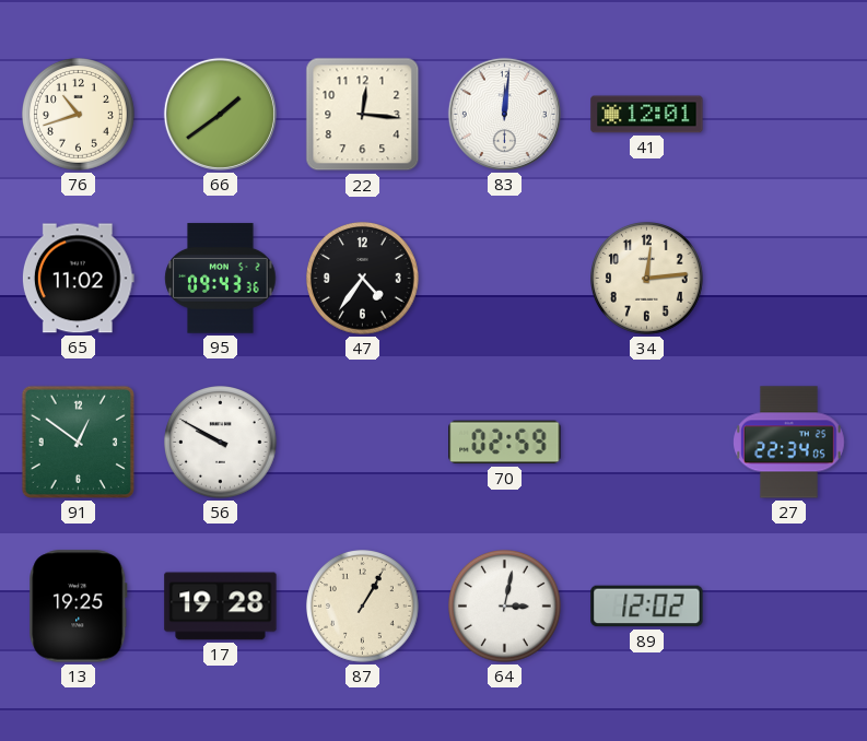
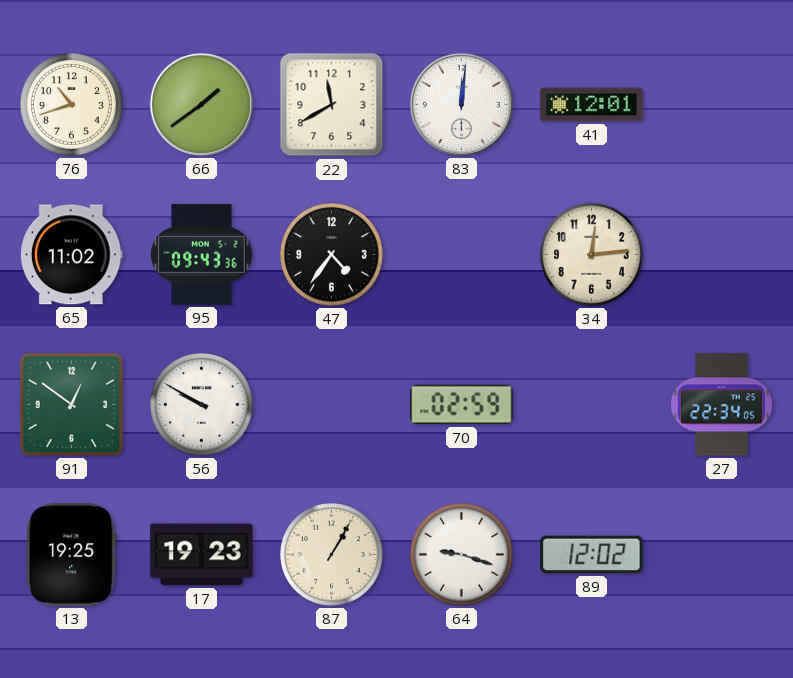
22: 12:16 -> 11:40
17: 19:28 -> 19:23
64: 3:02 -> 9:18
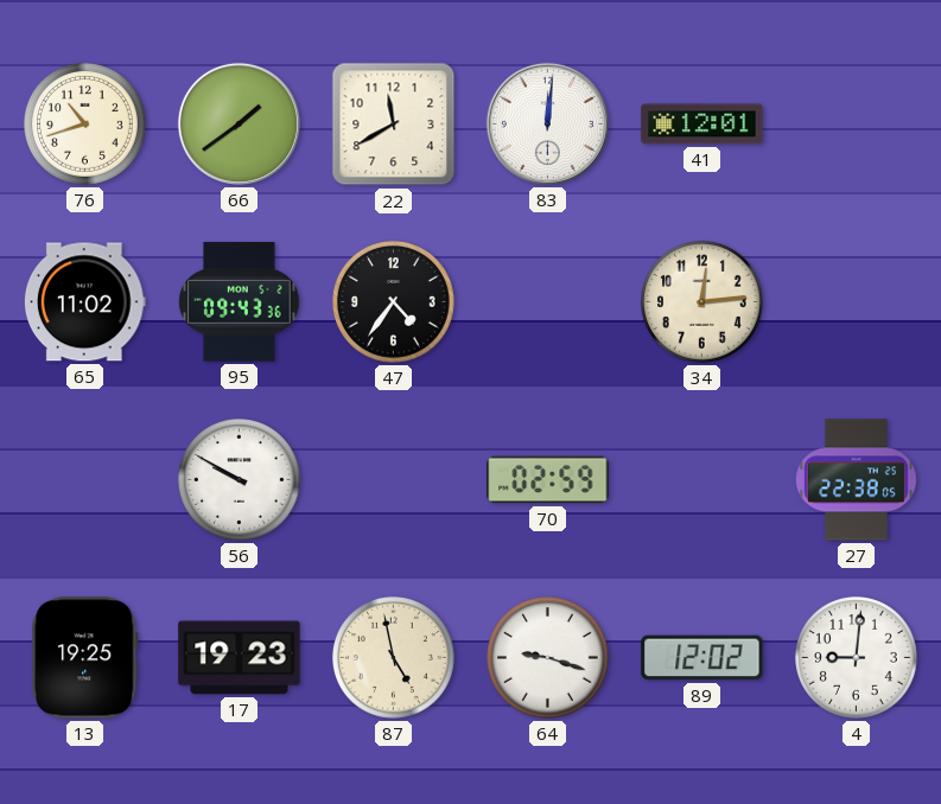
91: 12:51 -> none
27: 22:34 -> 22:38
87: 1:05 -> 4:58
4: none -> 9:01
